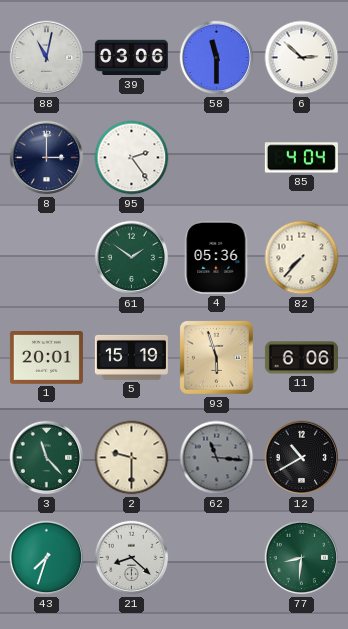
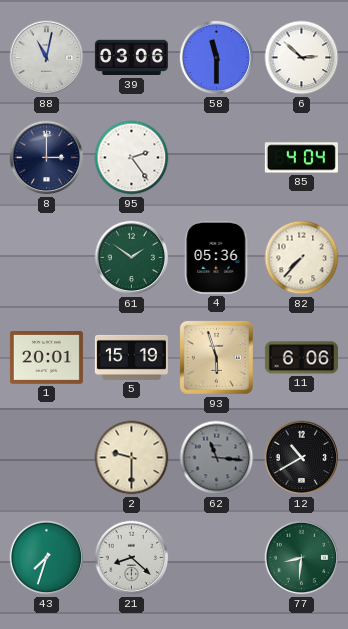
3: 11:23 -> none
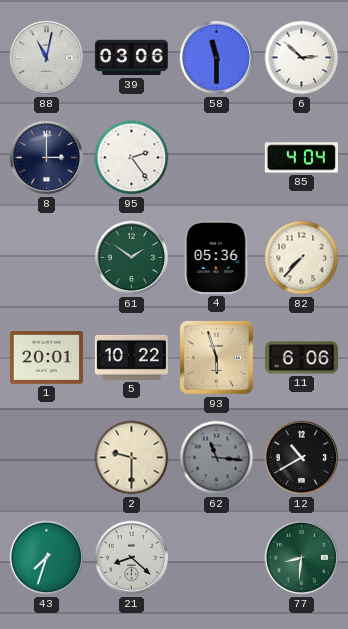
5: 15:19 -> 10:22
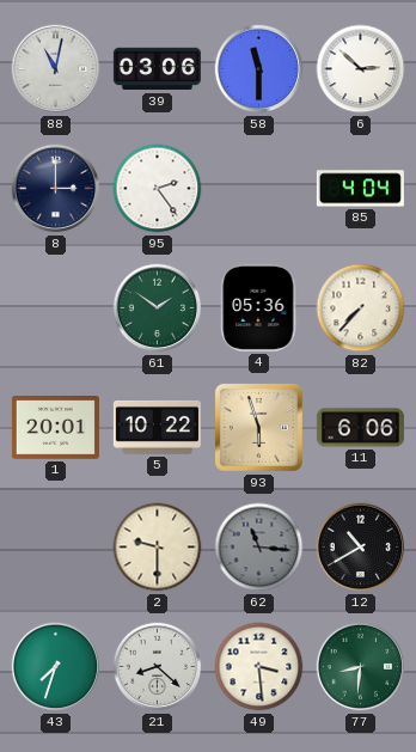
49: none -> 3:29
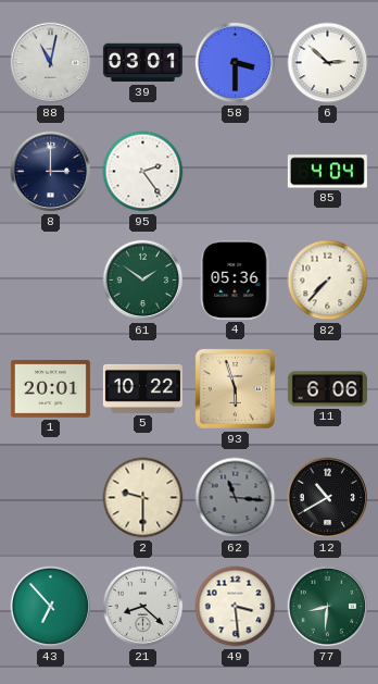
39: 03:06 -> 03:01
58: 11:30 -> 3:30
43: 7:33 -> 6:53
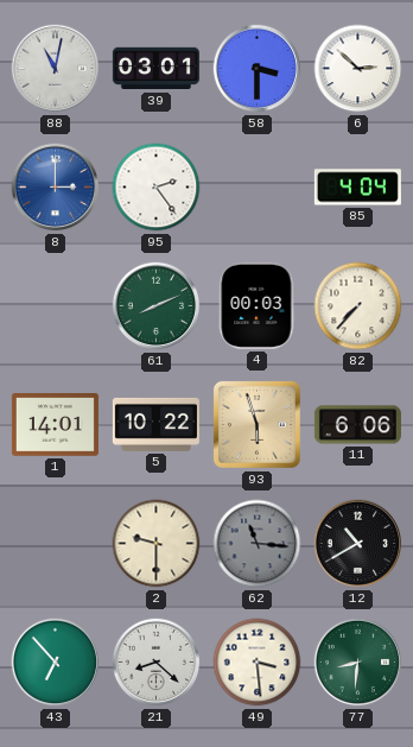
8 dial: navy -> blue
61: 1:51 -> 8:11
4: 05:36 -> 00:03
1: 20:01 -> 14:01
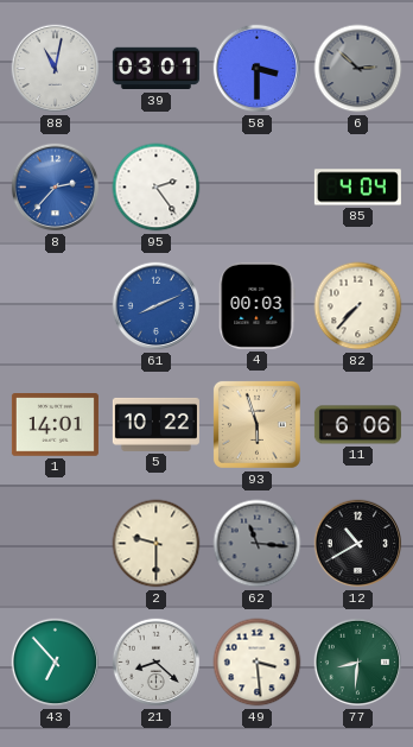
6 dial: white -> grey
8: 3:00 -> 2:37
61 dial: green -> blue
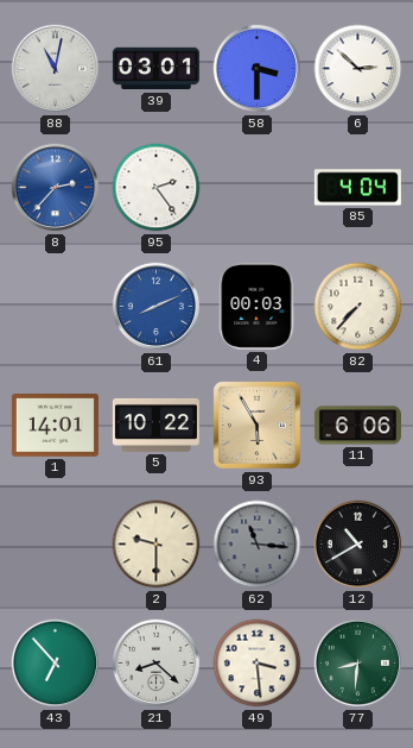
6 dial: grey -> white
93: 5:57 -> 5:55
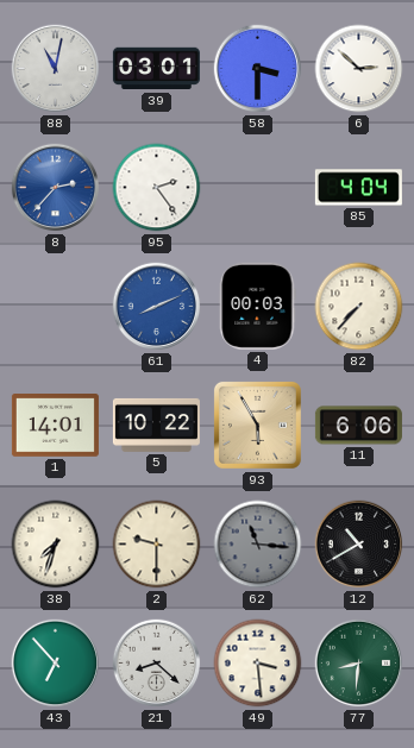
38: none -> 7:33
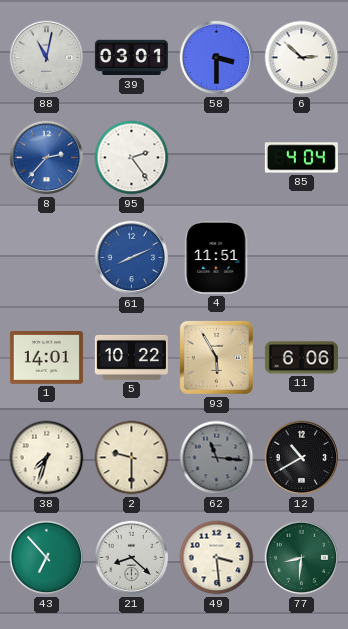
4: 00:03 -> 11:51
82: 7:37 -> none
